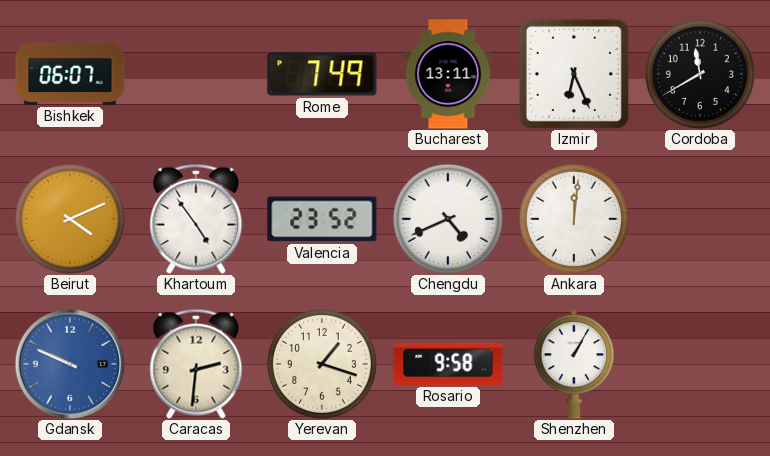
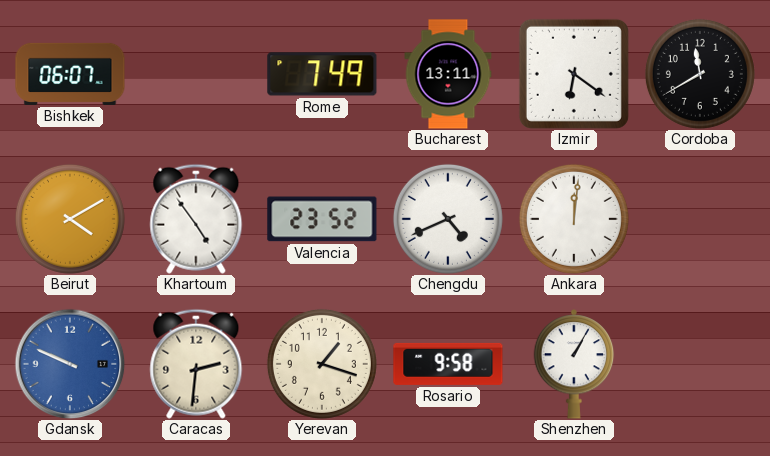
Izmir: 6:26 -> 6:21
Beirut: 4:11 -> 4:10
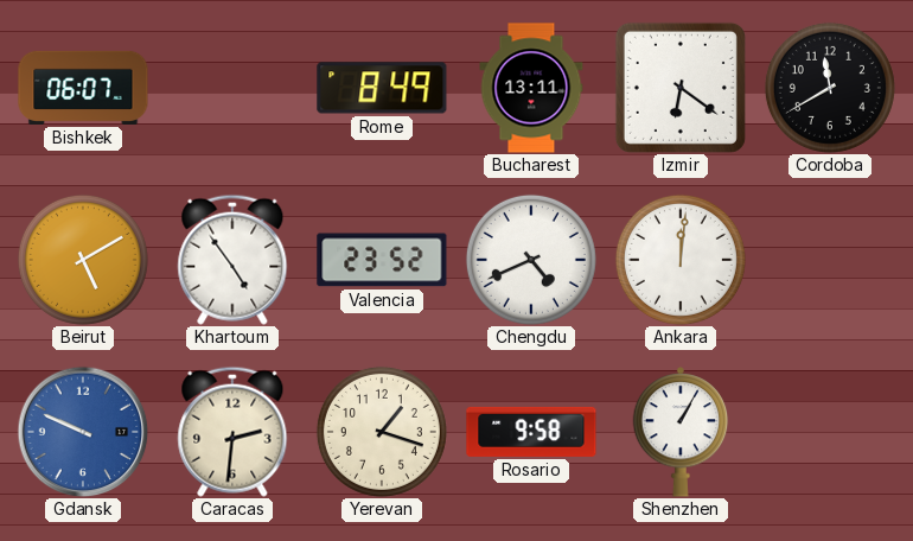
Rome: 7:49 -> 8:49
Beirut: 4:10 -> 5:10
